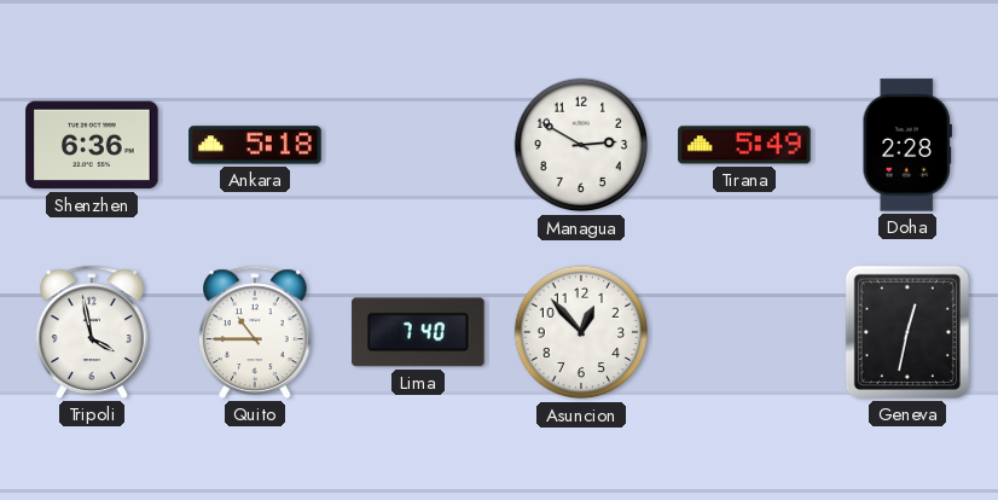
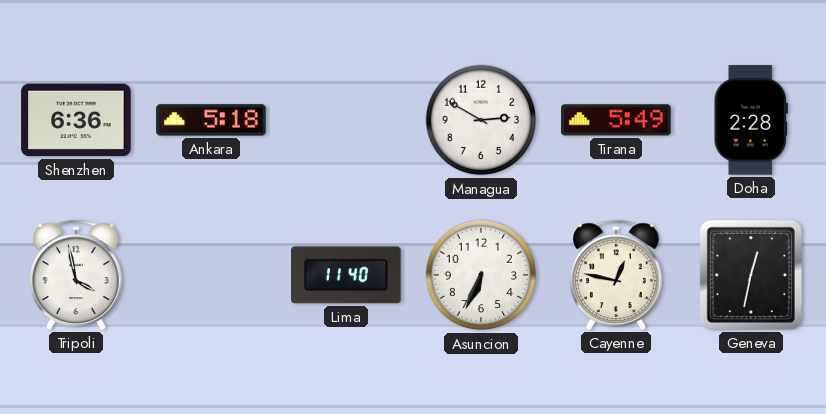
Quito: 10:45 -> none
Lima: 7:40 -> 11:40
Asuncion: 12:53 -> 6:34
Cayenne: none -> 12:47
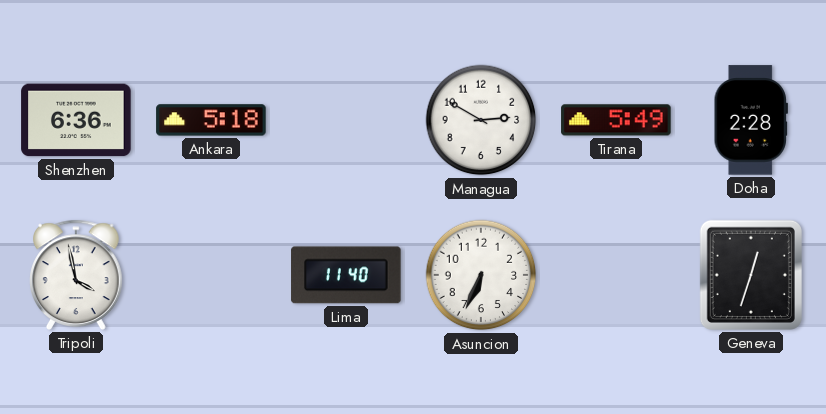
Cayenne: 12:47 -> none
Geneva: 12:32 -> 12:33
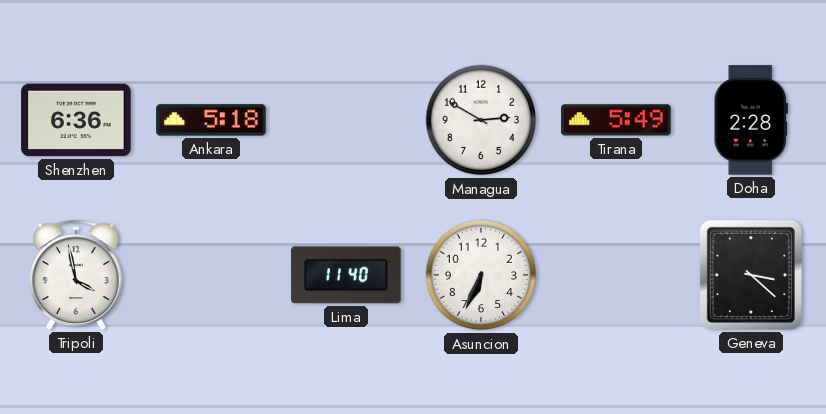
Geneva: 12:33 -> 3:22
